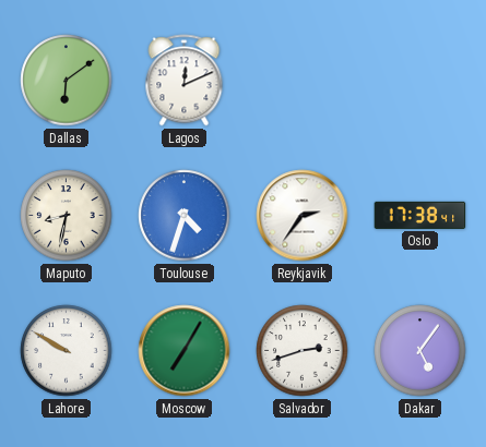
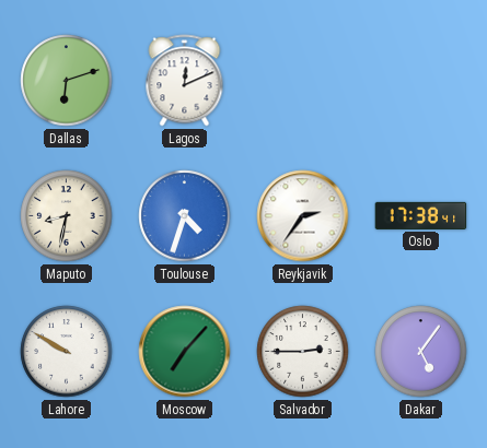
Dallas: 6:09 -> 6:12
Moscow: 7:05 -> 7:07
Salvador: 2:42 -> 2:45
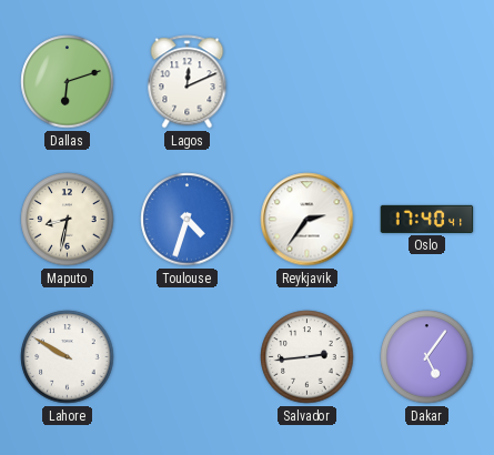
Oslo: 17:38 -> 17:40
Moscow: 7:07 -> none
Salvador: 2:45 -> 2:44
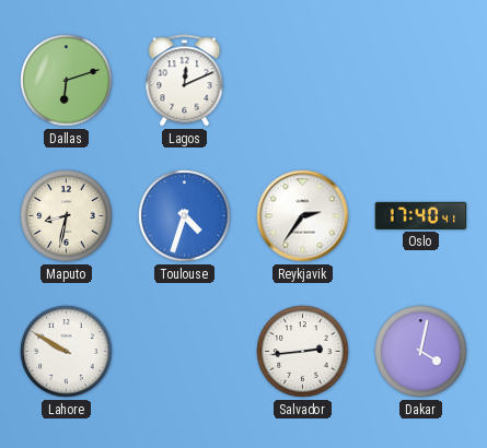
Dakar: 5:06 -> 4:02
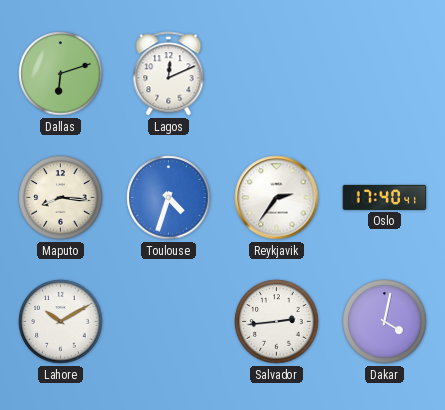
Maputo: 8:32 -> 8:16
Lahore: 9:50 -> 10:10
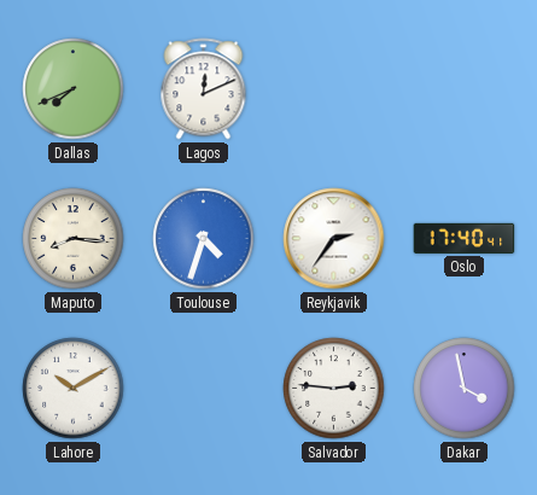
Dallas: 6:12 -> 7:41
Salvador: 2:44 -> 2:46
Dakar: 4:02 -> 3:58
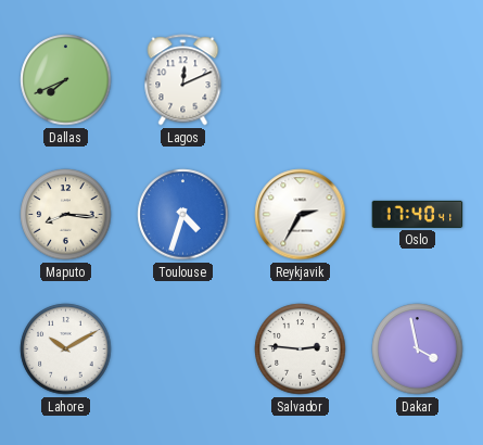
Reykjavik: 2:36 -> 2:35
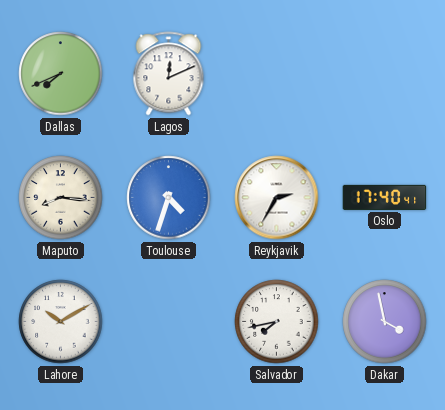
Salvador: 2:46 -> 7:43
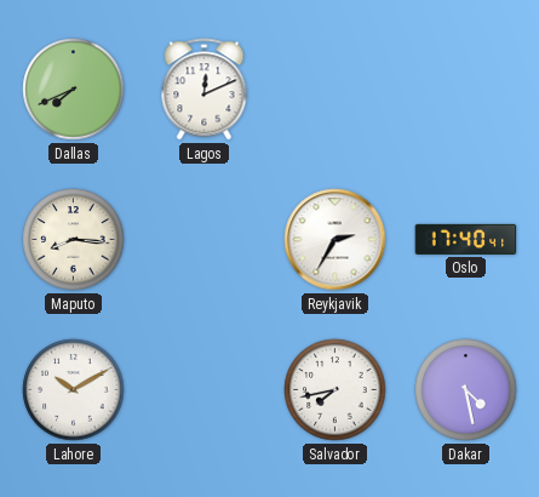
Toulouse: 4:33 -> none
Dakar: 3:58 -> 4:28
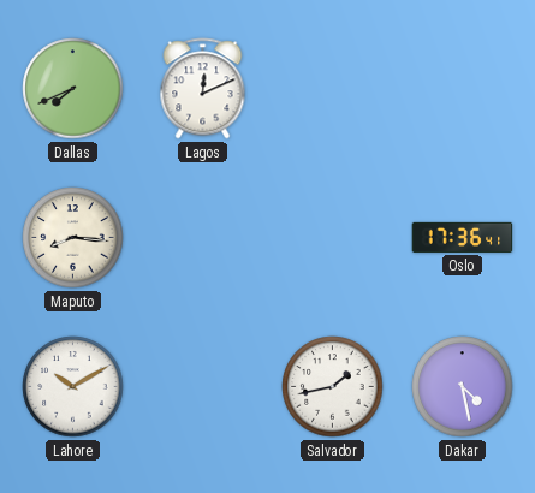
Reykjavik: 2:35 -> none
Oslo: 17:40 -> 17:36
Salvador: 7:43 -> 1:43
